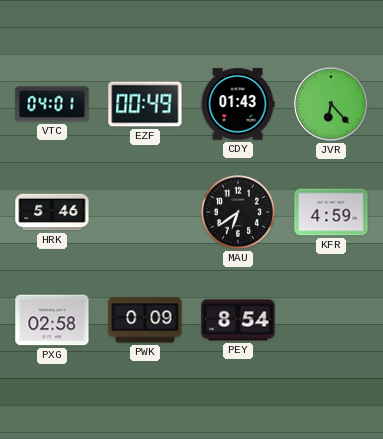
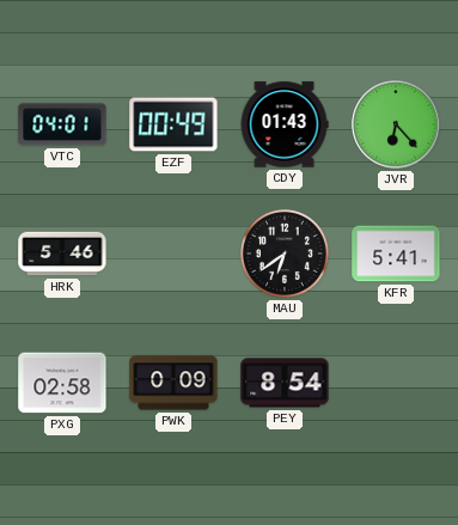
KFR: 4:59 -> 5:41
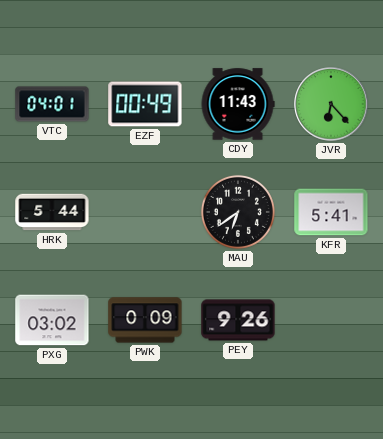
CDY: 01:43 -> 11:43
HRK: 5:46 -> 5:44
PXG: 02:58 -> 03:02
PEY: 8:54 -> 9:26
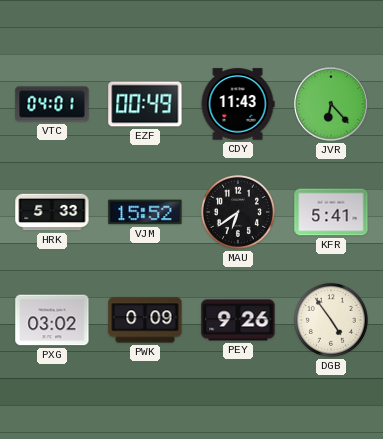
HRK: 5:44 -> 5:33
VJM: none -> 15:52
DGB: none -> 4:54
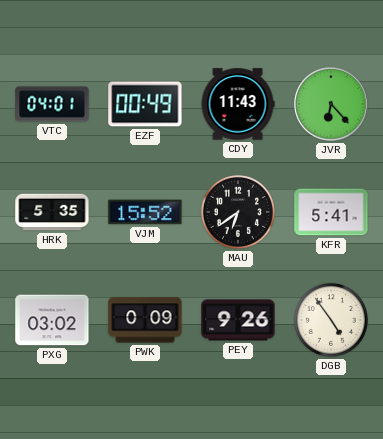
HRK: 5:33 -> 5:35
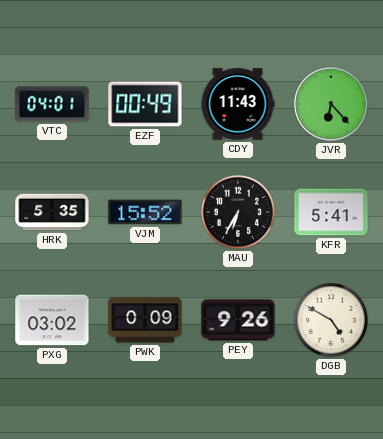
MAU: 6:39 -> 6:35
DGB: 4:54 -> 4:50
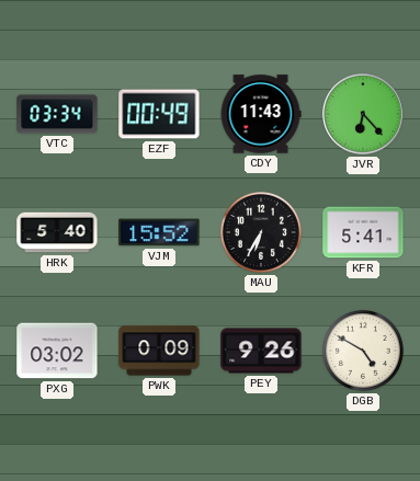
VTC: 04:01 -> 03:34
HRK: 5:35 -> 5:40
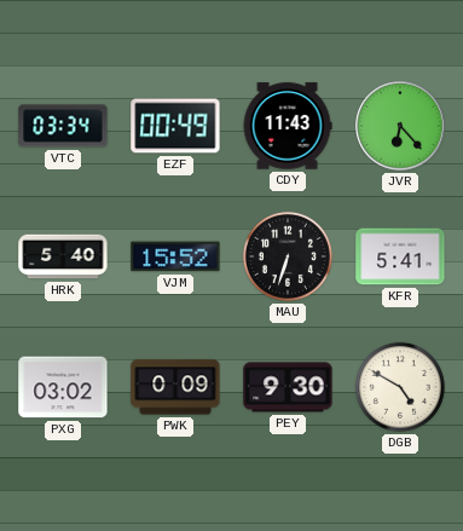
MAU: 6:35 -> 6:33
PEY: 9:26 -> 9:30
